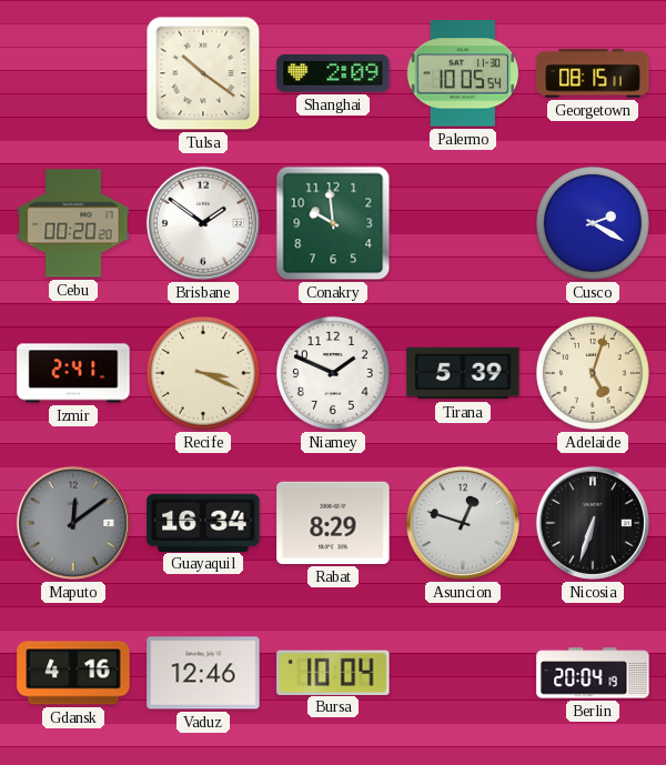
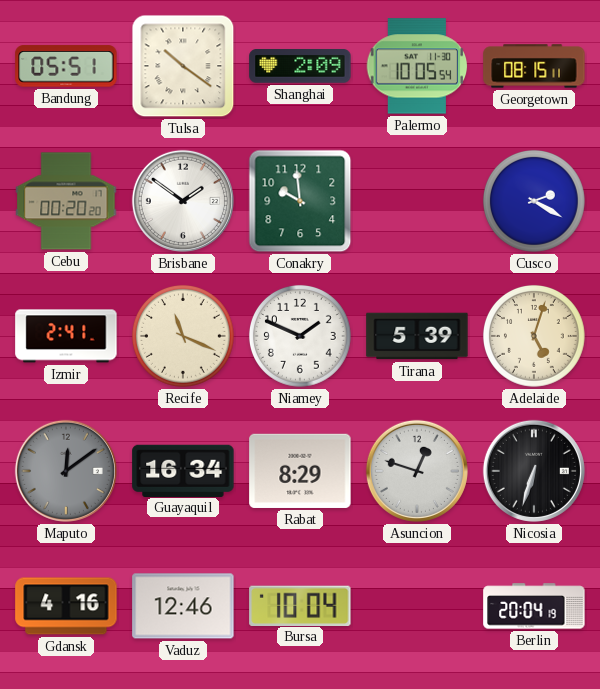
Bandung: none -> 05:51
Recife: 3:19 -> 11:19
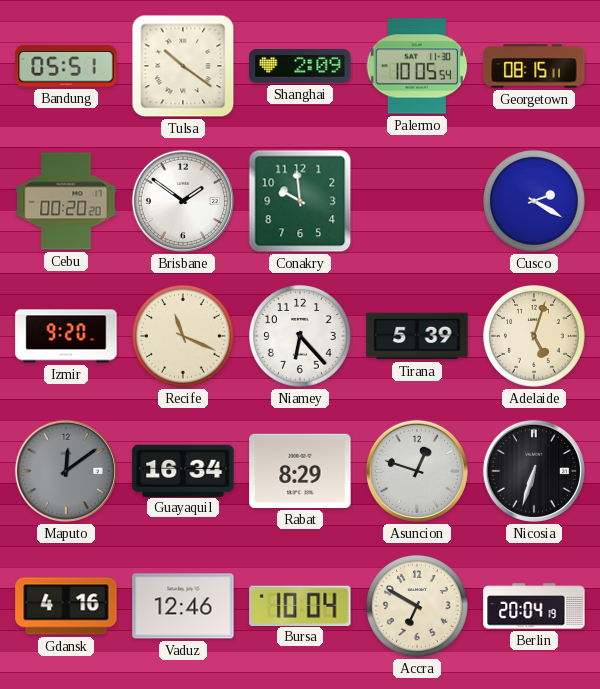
Izmir: 2:41 -> 9:20
Niamey: 1:49 -> 6:23
Accra: none -> 6:50
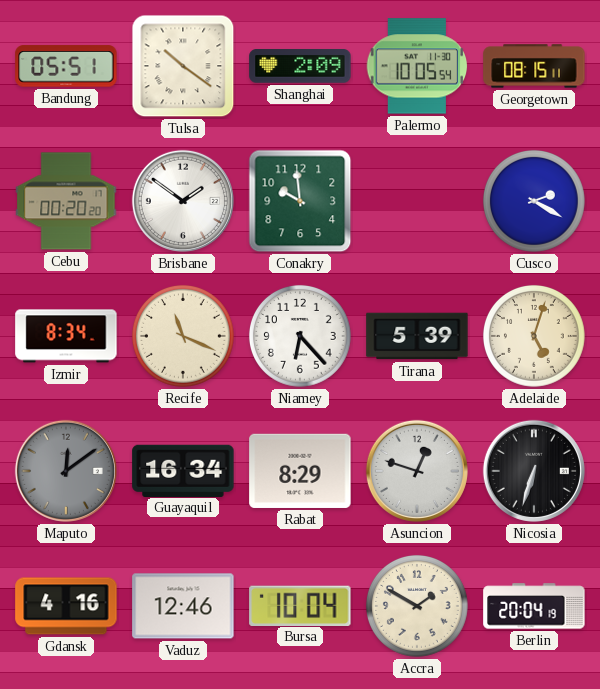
Izmir: 9:20 -> 8:34
Accra: 6:50 -> 1:50
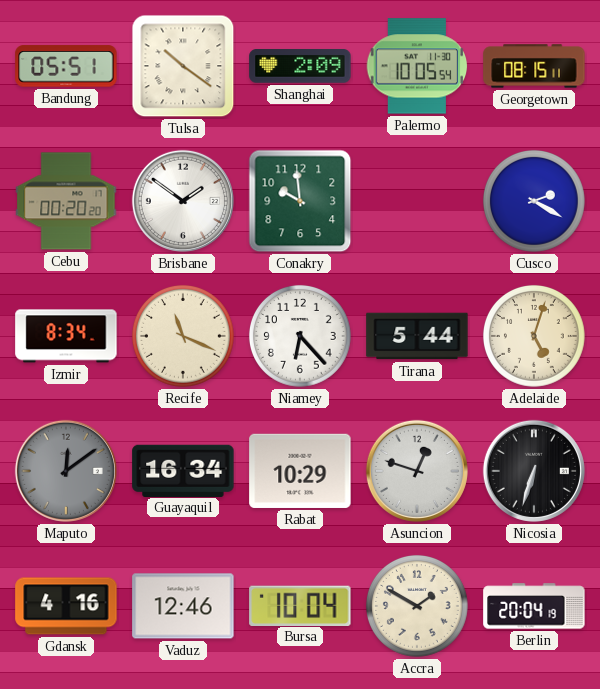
Tirana: 5:39 -> 5:44
Rabat: 8:29 -> 10:29
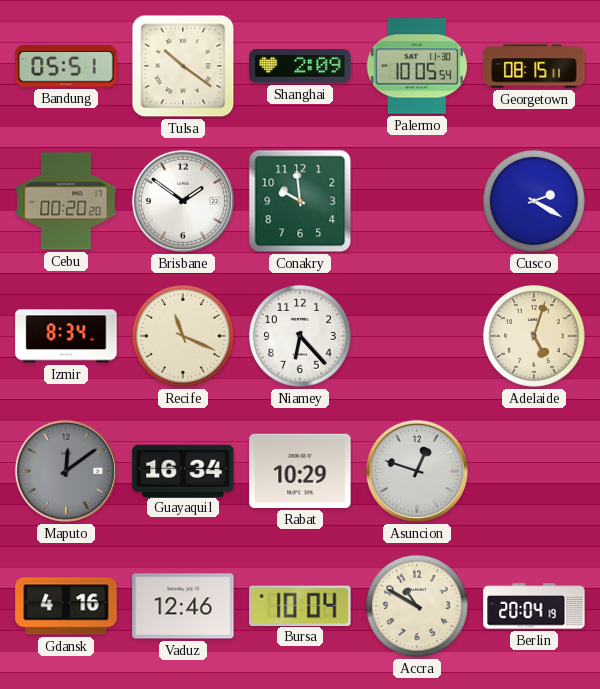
Tirana: 5:44 -> none
Nicosia: 6:33 -> none
Accra: 1:50 -> 10:50
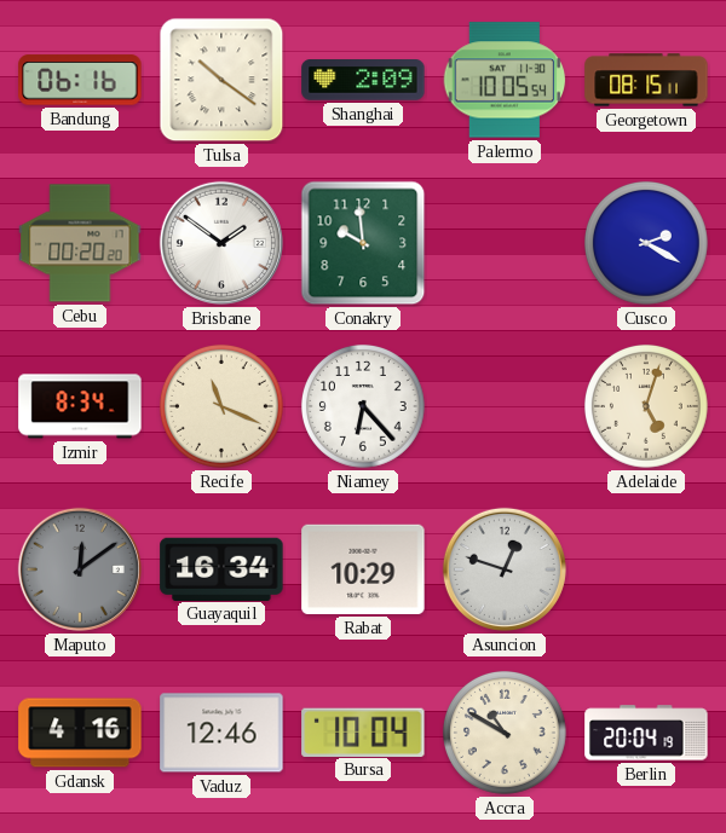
Bandung: 05:51 -> 06:16
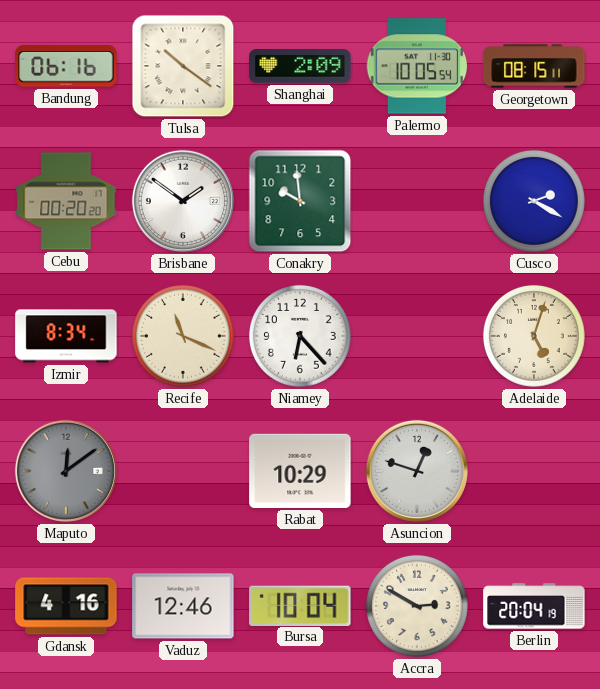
Guayaquil: 16:34 -> none
Accra: 10:50 -> 2:50
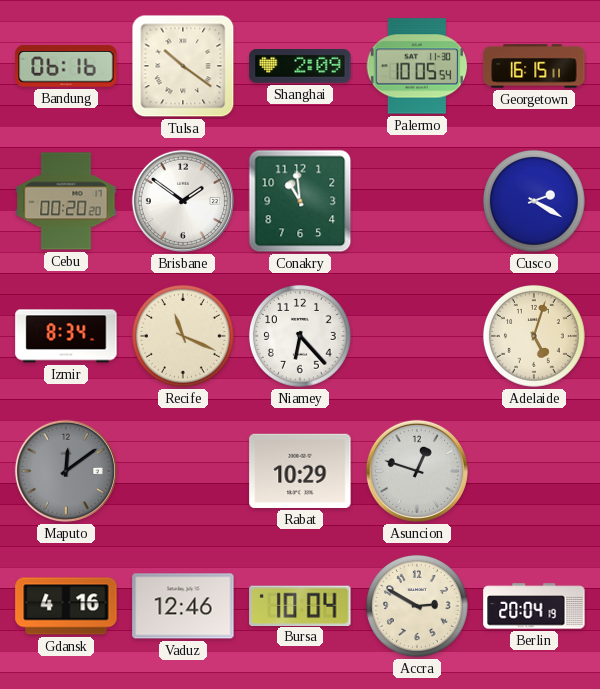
Georgetown: 08:15 -> 16:15
Conakry: 9:59 -> 10:59
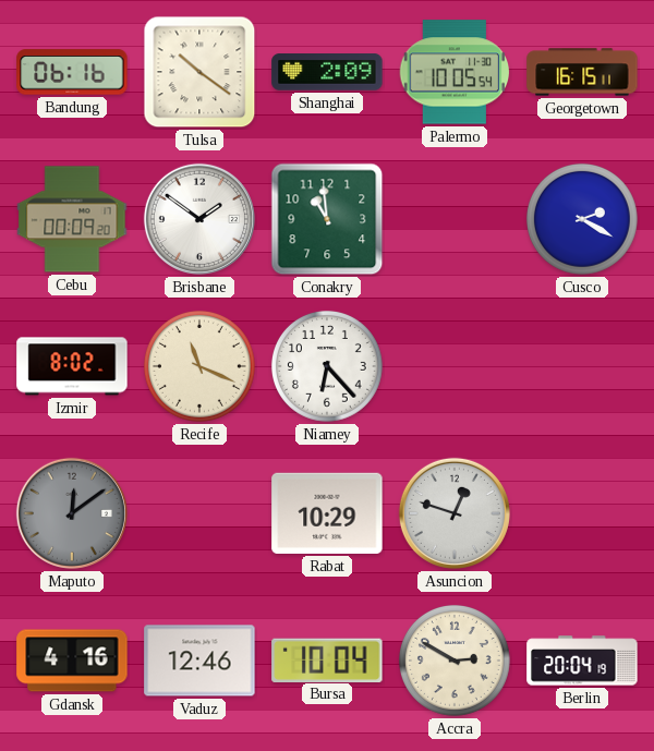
Cebu: 00:20 -> 00:09
Izmir: 8:34 -> 8:02
Adelaide: 5:03 -> none
